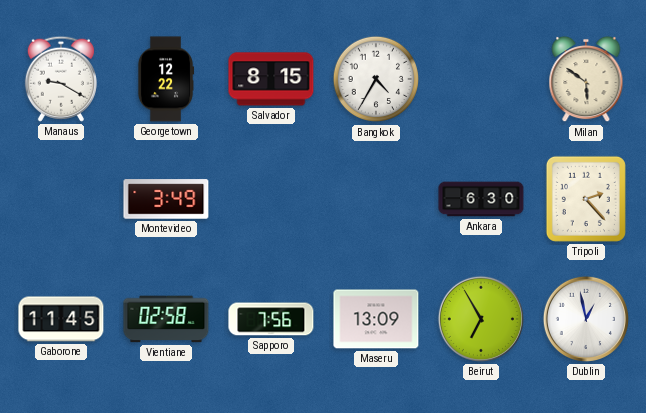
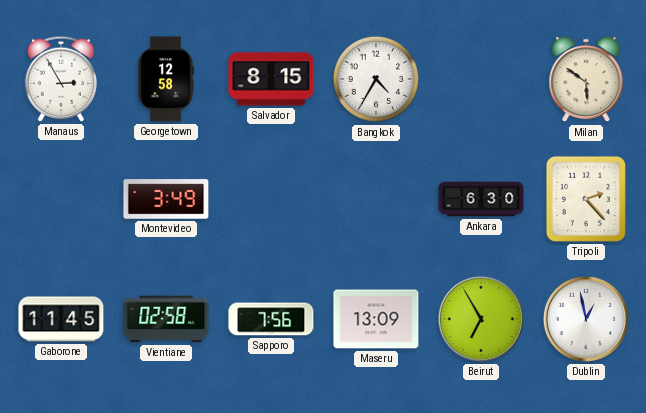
Manaus: 9:20 -> 2:55
Georgetown: 12:22 -> 12:58
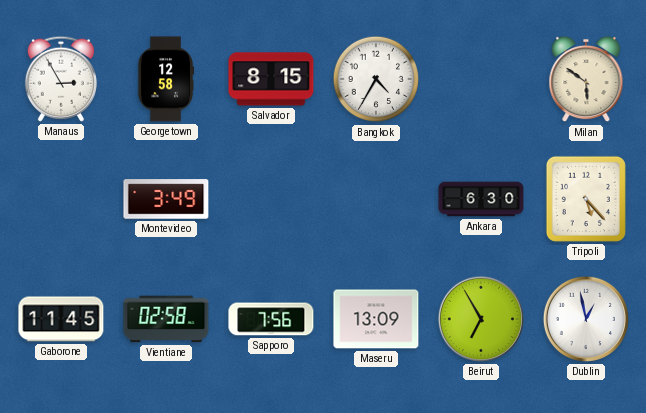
Tripoli: 2:23 -> 5:23
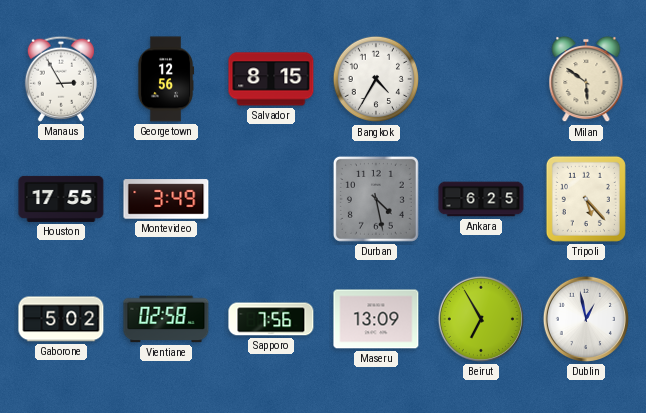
Georgetown: 12:58 -> 12:56
Houston: none -> 17:55
Durban: none -> 4:28
Ankara: 6:30 -> 6:25
Gaborone: 11:45 -> 5:02
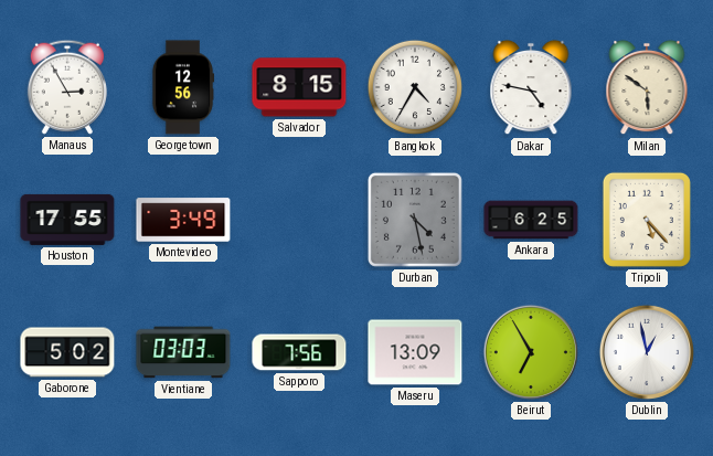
Dakar: none -> 4:47
Vientiane: 02:58 -> 03:03
